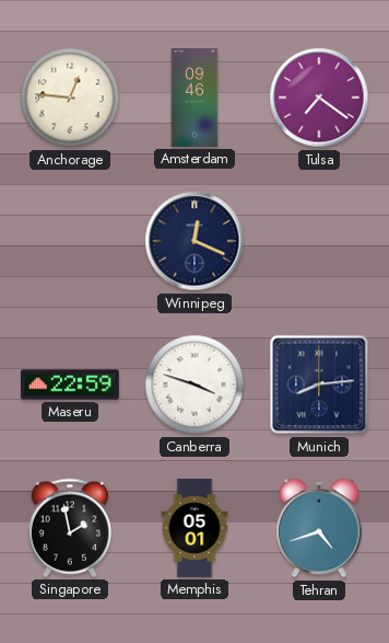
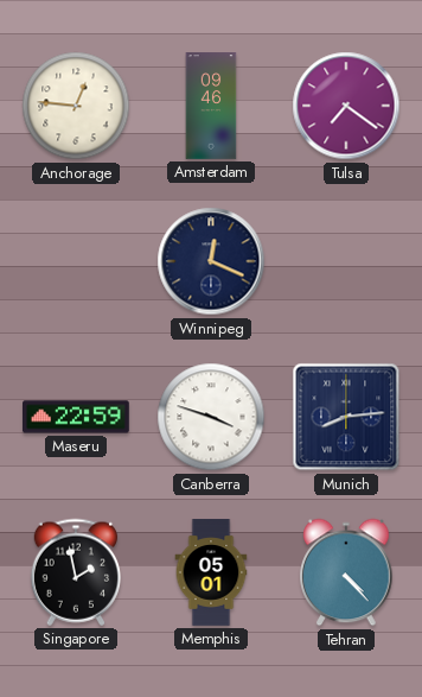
Tehran: 4:42 -> 4:23
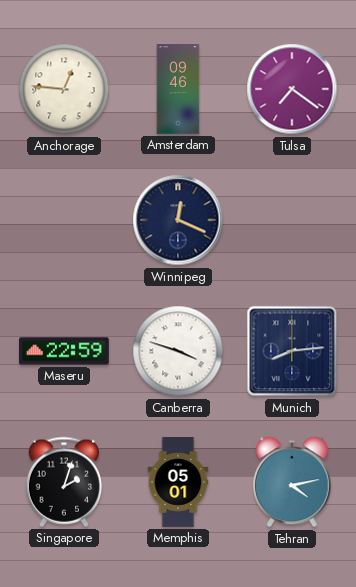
Singapore: 1:58 -> 2:03
Tehran: 4:23 -> 4:13
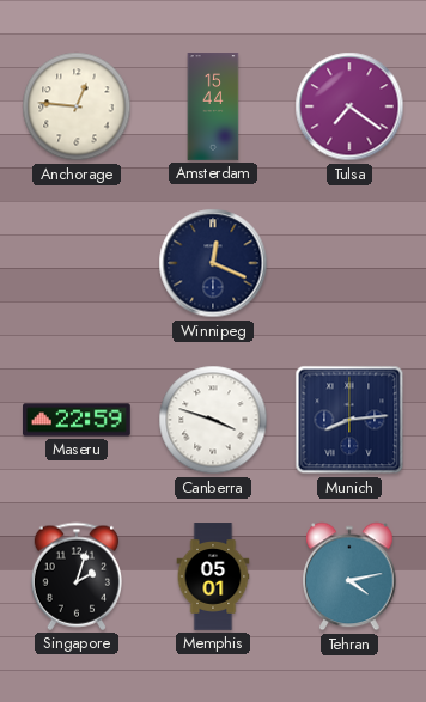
Amsterdam: 09:46 -> 15:44
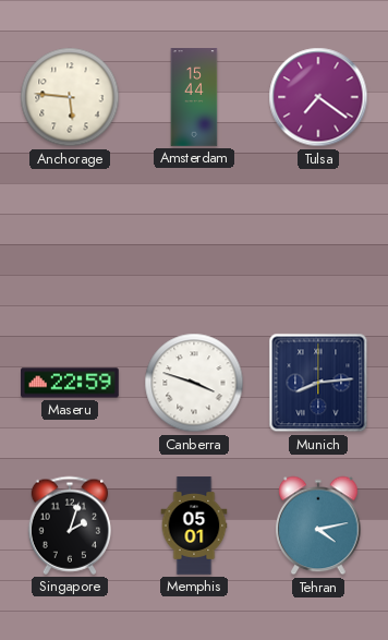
Anchorage: 12:46 -> 5:46
Winnipeg: 12:19 -> none
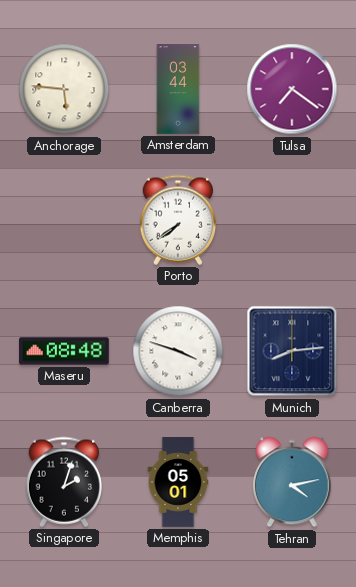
Amsterdam: 15:44 -> 03:44
Porto: none -> 7:39
Maseru: 22:59 -> 08:48
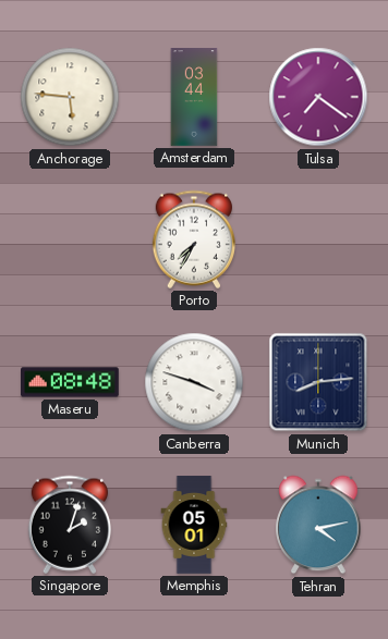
Porto: 7:39 -> 7:35
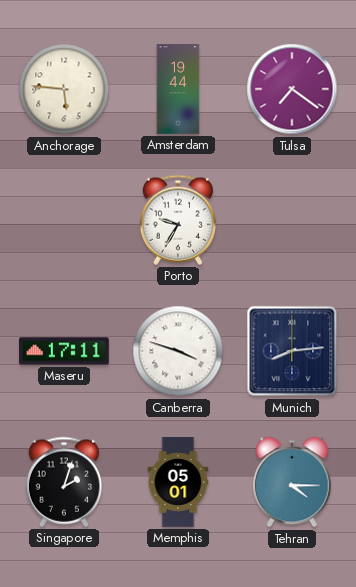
Amsterdam: 03:44 -> 19:44
Porto: 7:35 -> 9:35
Maseru: 08:48 -> 17:11
Tehran: 4:13 -> 4:15
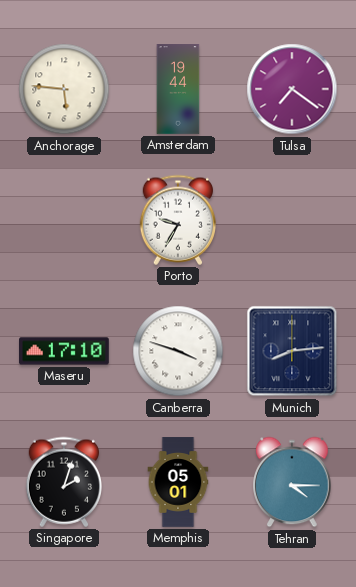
Maseru: 17:11 -> 17:10
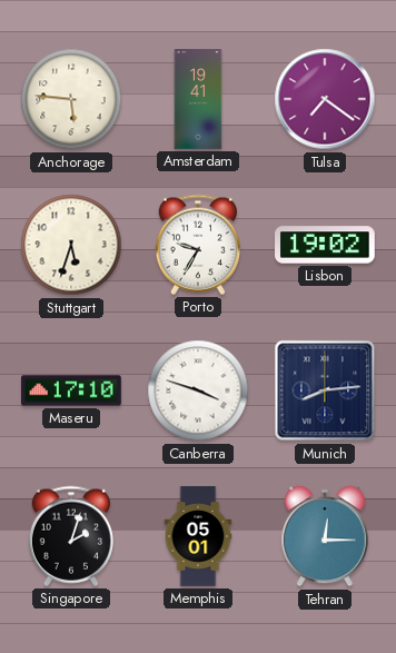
Amsterdam: 19:44 -> 19:41
Stuttgart: none -> 5:33
Lisbon: none -> 19:02
Tehran: 4:15 -> 12:15
